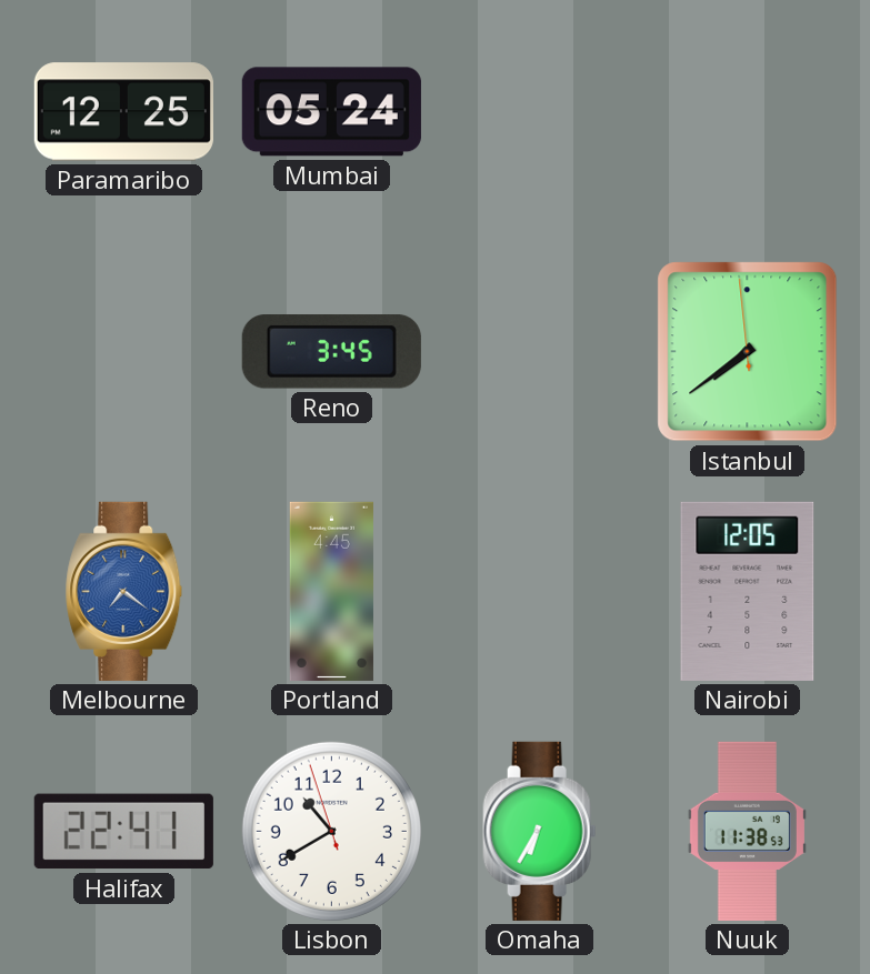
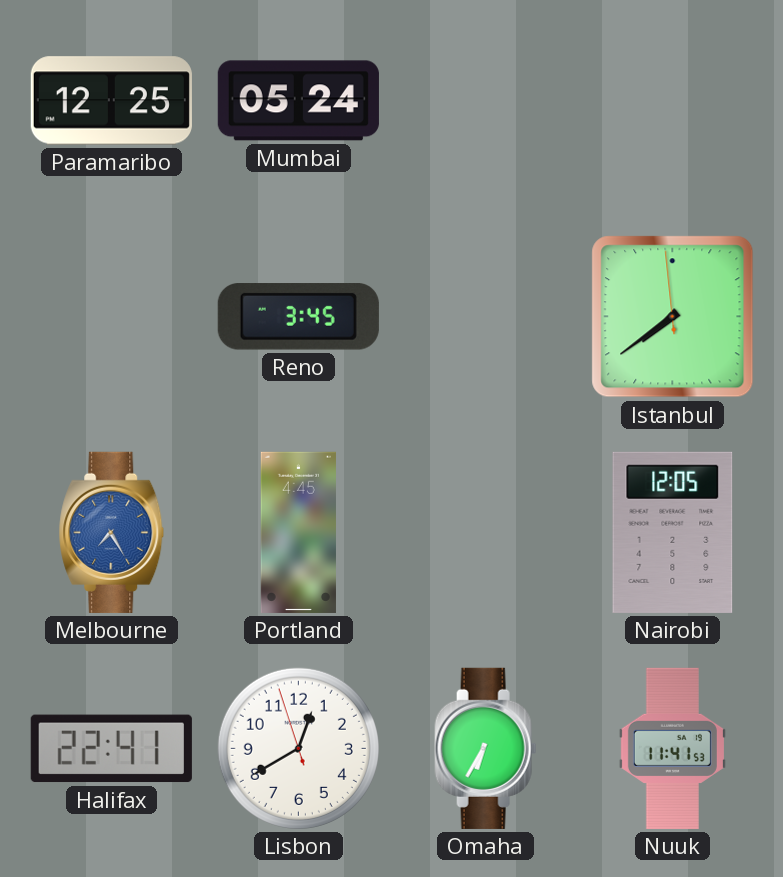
Melbourne: 7:21 -> 7:25
Lisbon: 10:39 -> 12:39
Nuuk: 11:38 -> 11:41
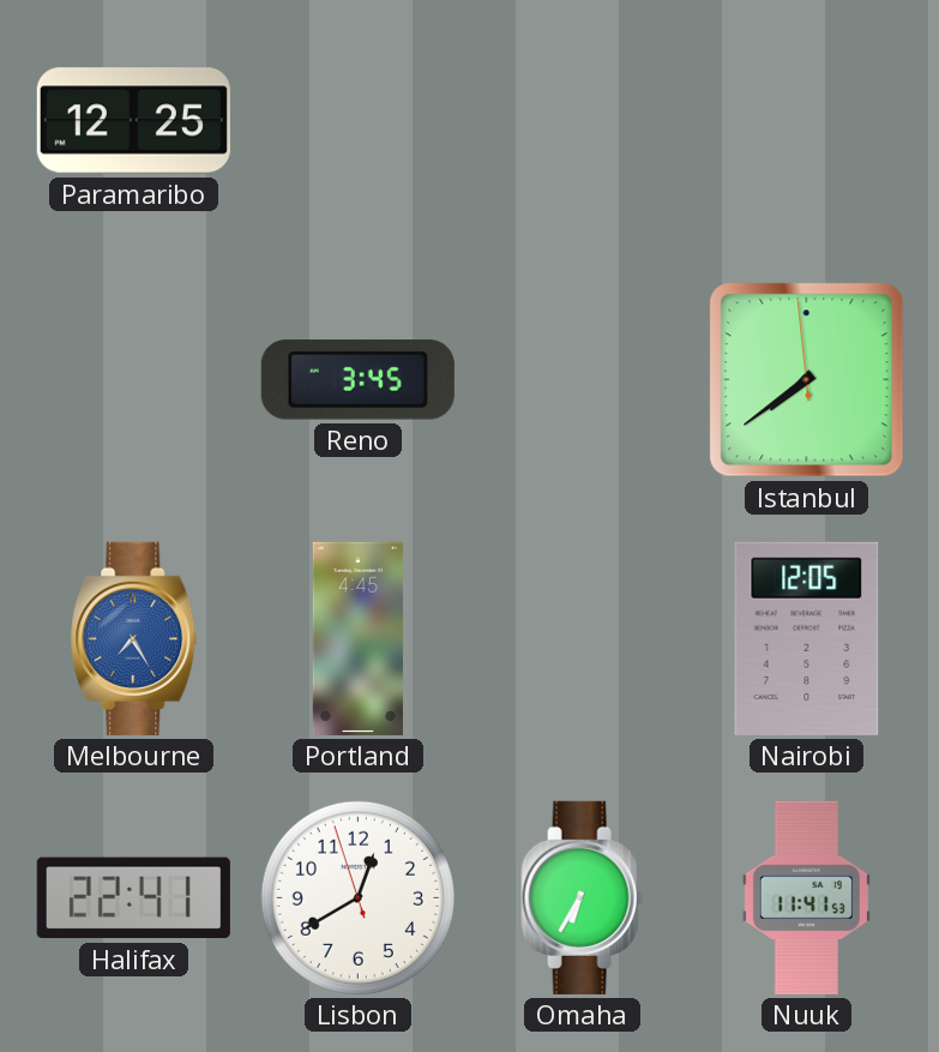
Mumbai: 05:24 -> none
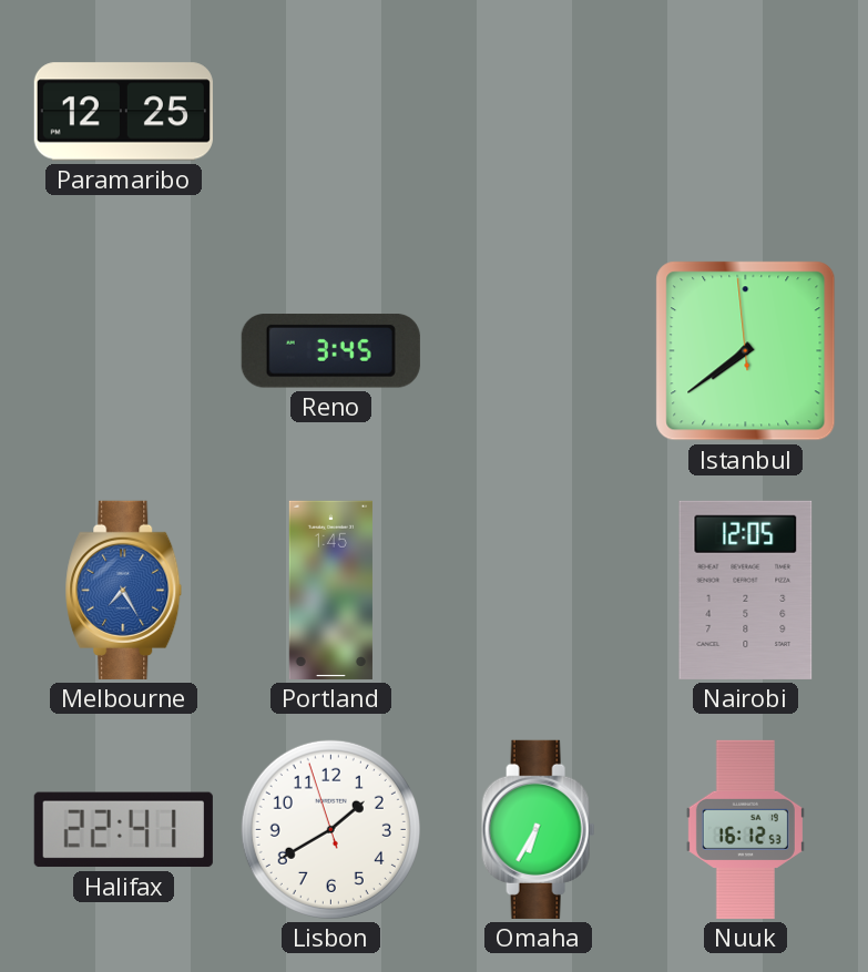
Portland: 4:45 -> 1:45
Lisbon: 12:39 -> 1:39
Nuuk: 11:41 -> 16:12
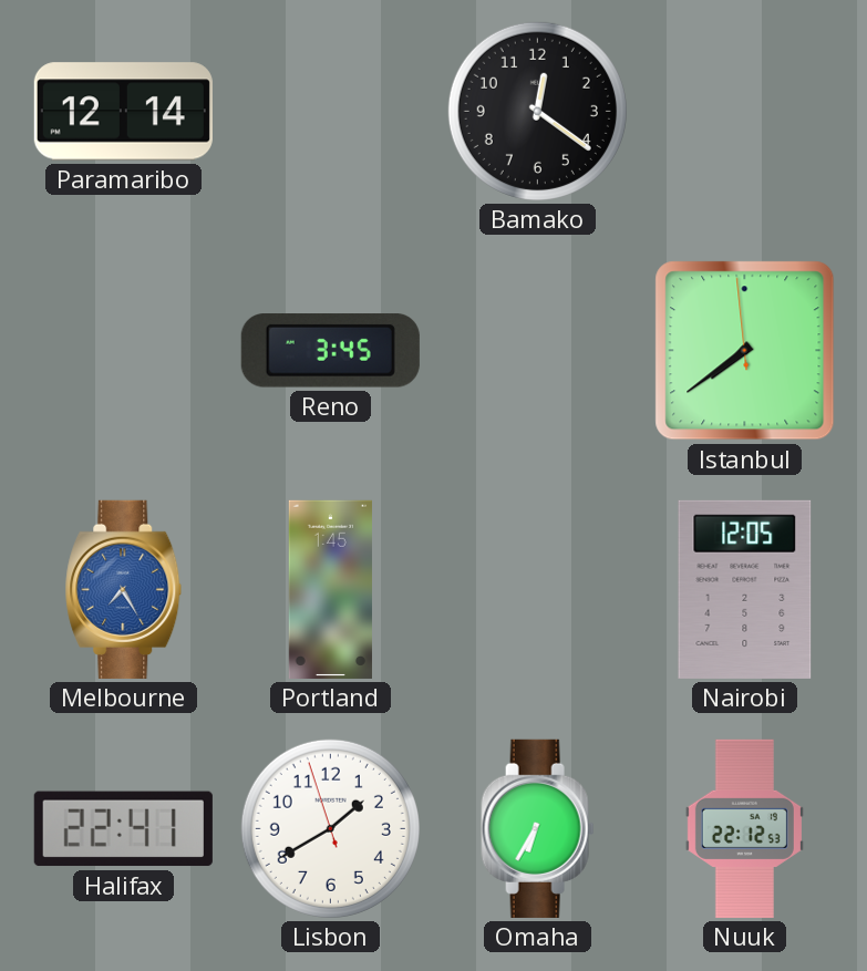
Paramaribo: 12:25 -> 12:14
Bamako: none -> 12:21
Nuuk: 16:12 -> 22:12
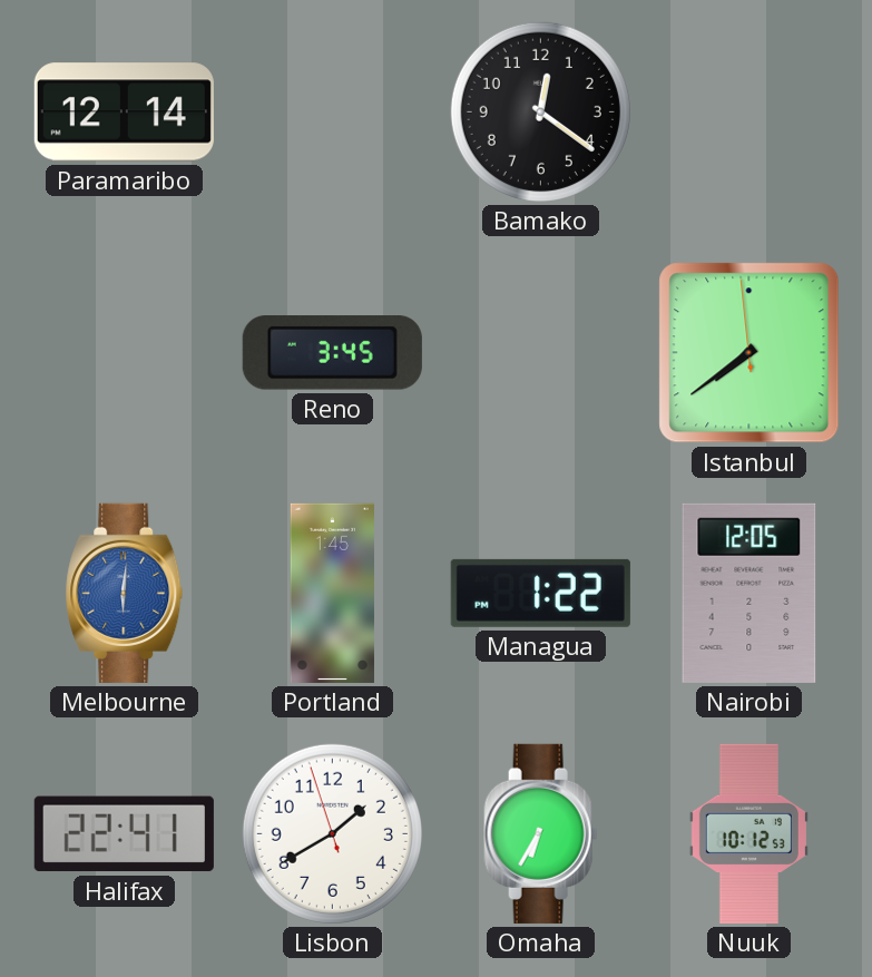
Melbourne: 7:25 -> 6:01
Managua: none -> 1:22
Nuuk: 22:12 -> 10:12
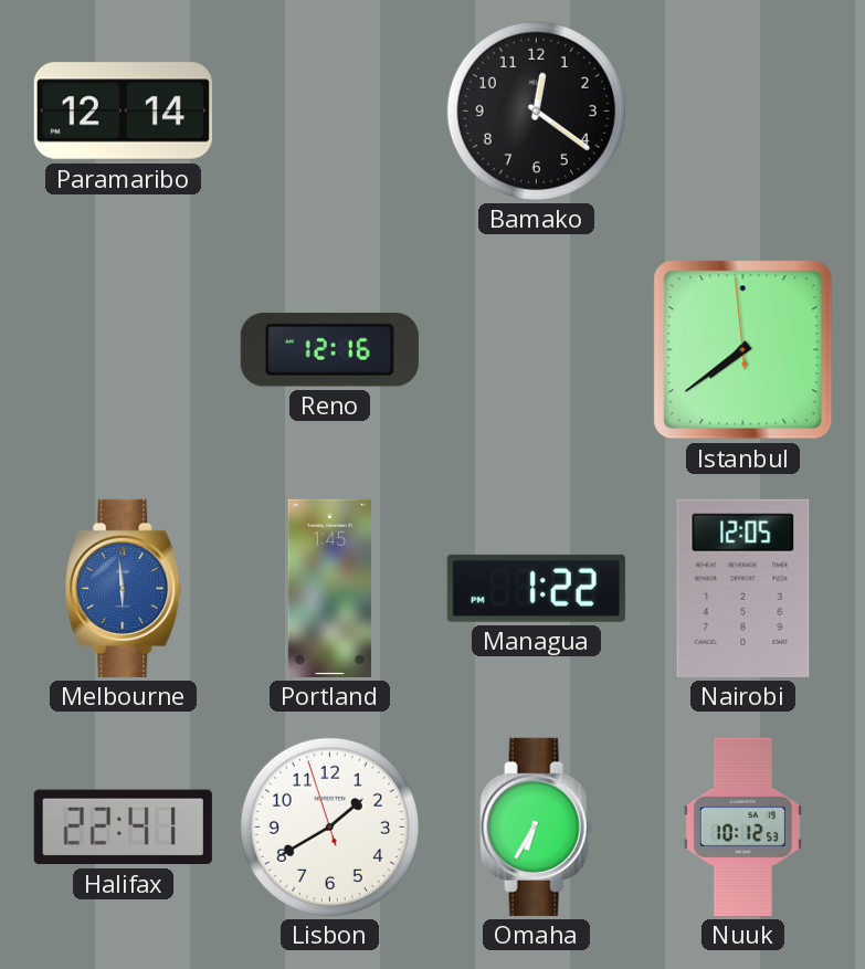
Reno: 3:45 -> 12:16
Melbourne: 6:01 -> 5:59
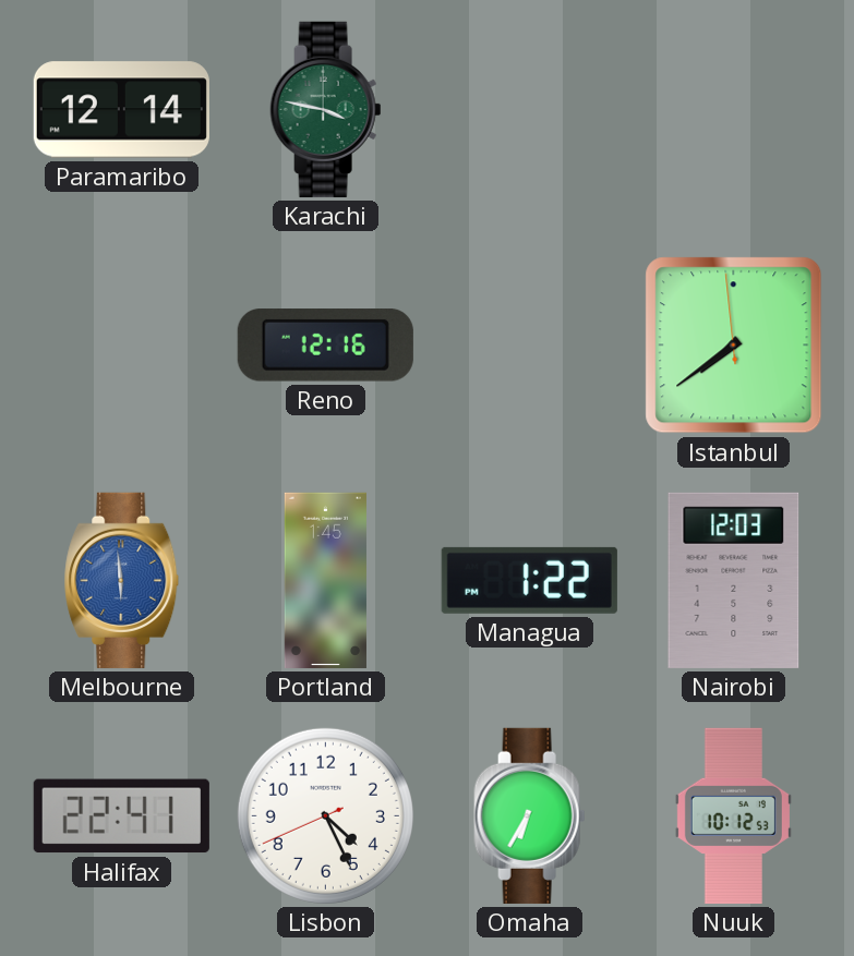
Karachi: none -> 3:47
Bamako: 12:21 -> none
Nairobi: 12:05 -> 12:03
Lisbon: 1:39 -> 4:25
